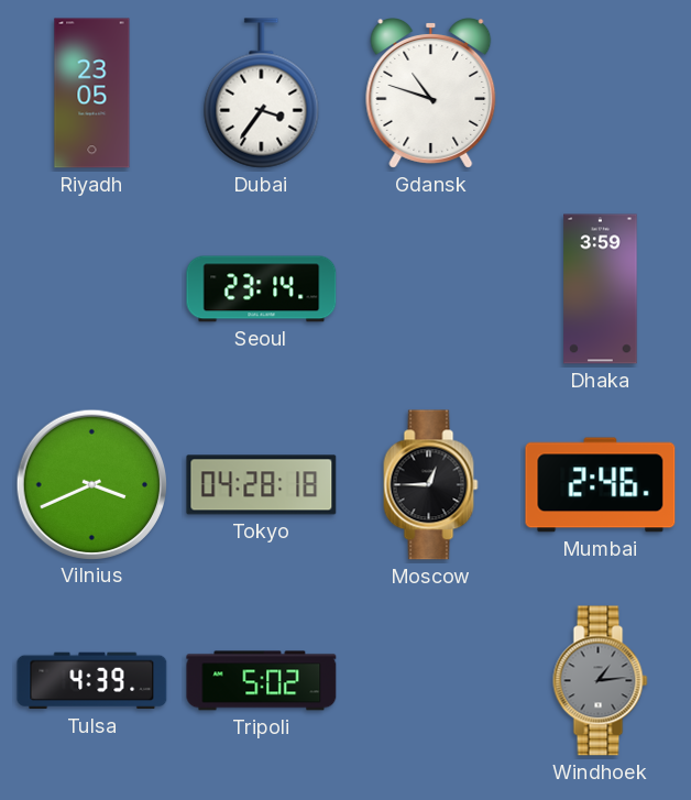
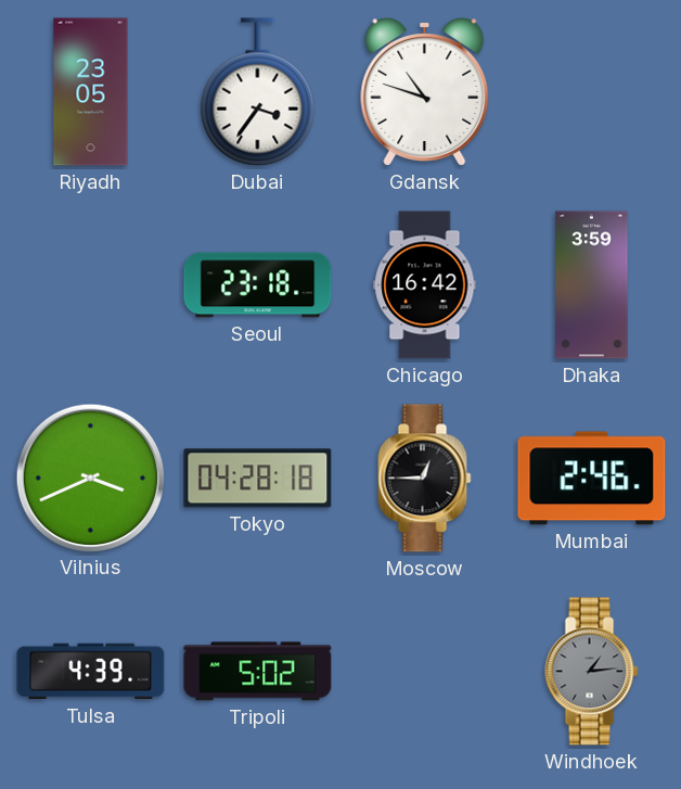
Seoul: 23:14 -> 23:18
Chicago: none -> 16:42
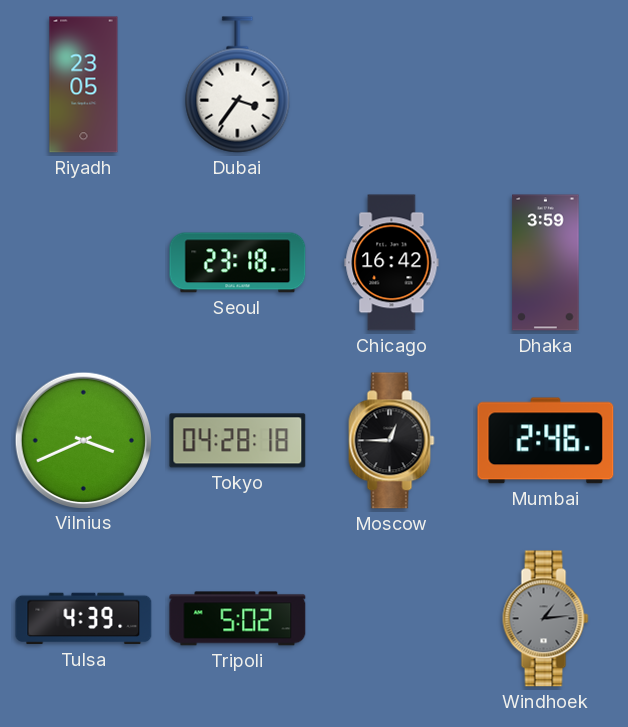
Gdansk: 10:48 -> none
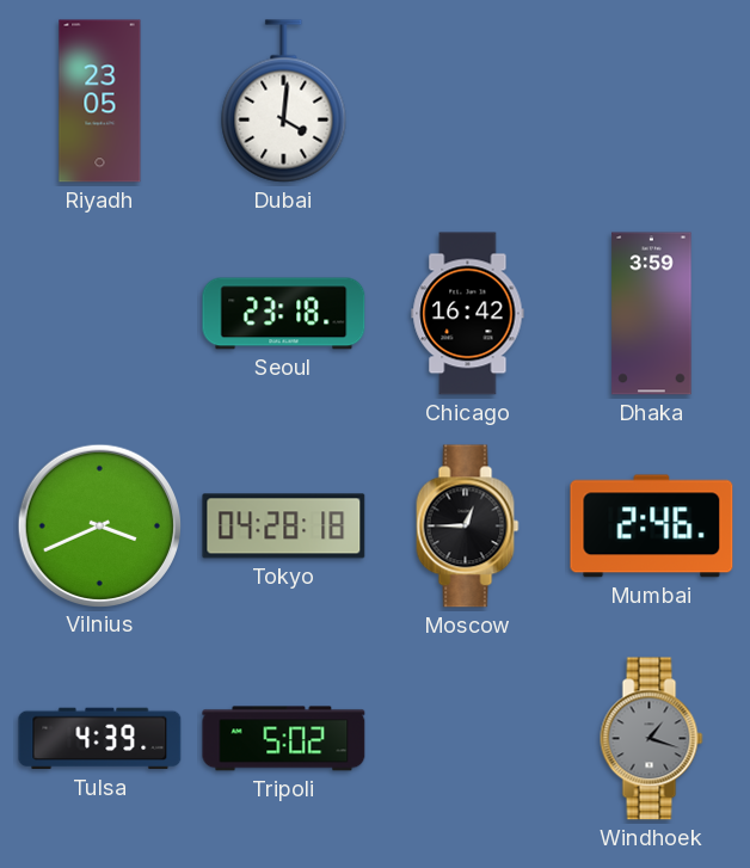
Dubai: 3:36 -> 4:01
Windhoek: 1:14 -> 1:18
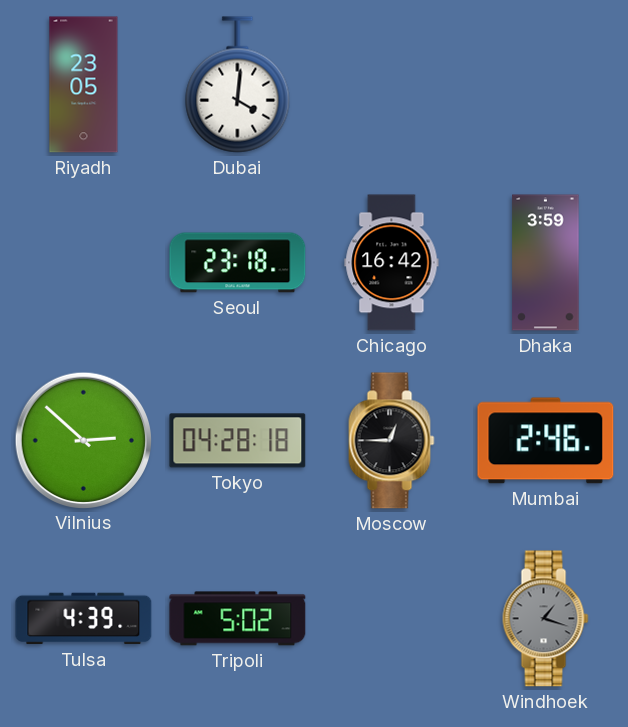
Vilnius: 3:41 -> 2:52
